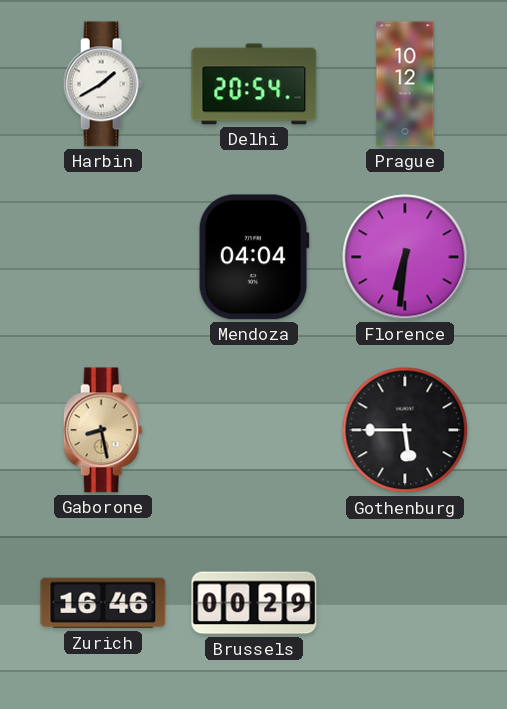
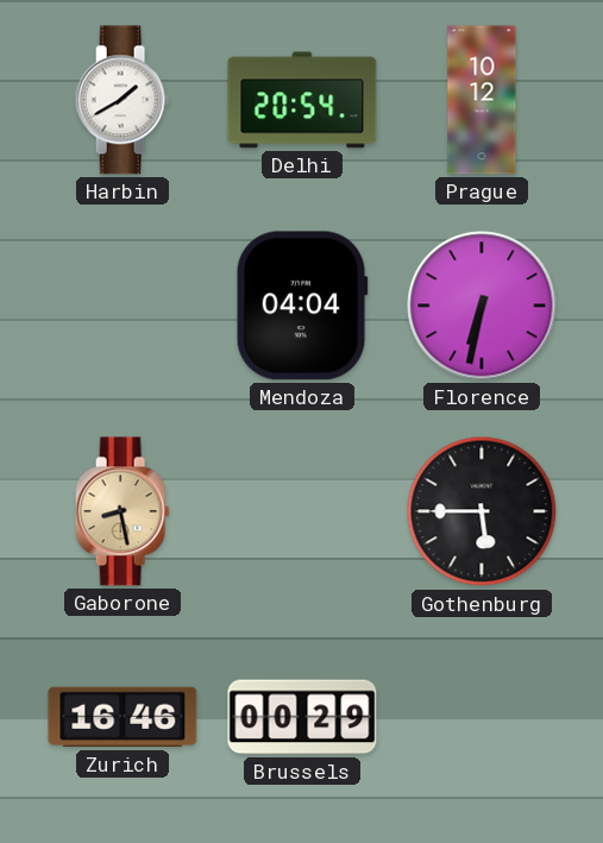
Florence: 6:31 -> 6:32
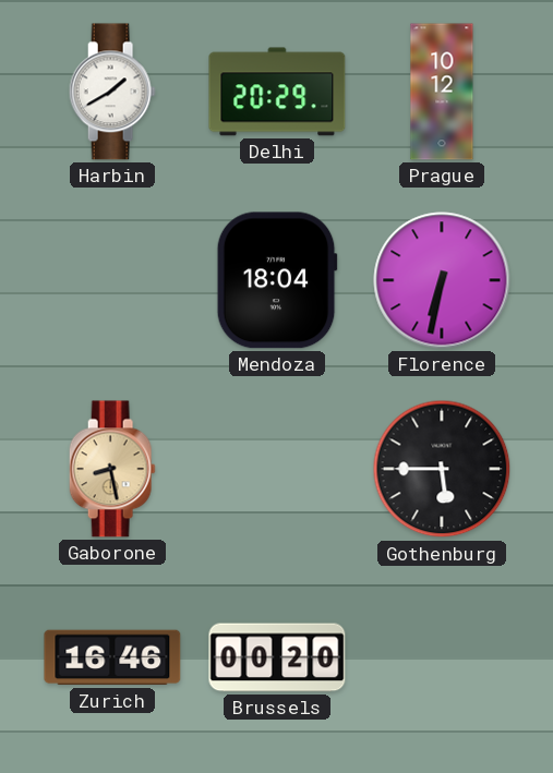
Delhi: 20:54 -> 20:29
Mendoza: 04:04 -> 18:04
Brussels: 00:29 -> 00:20
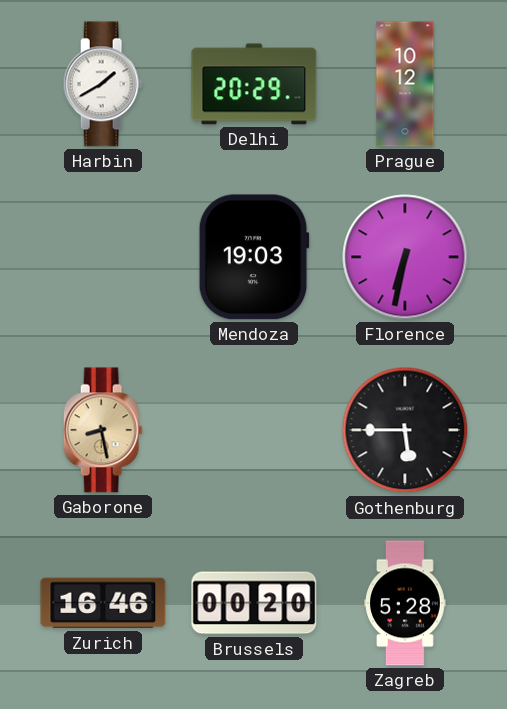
Mendoza: 18:04 -> 19:03
Zagreb: none -> 5:28
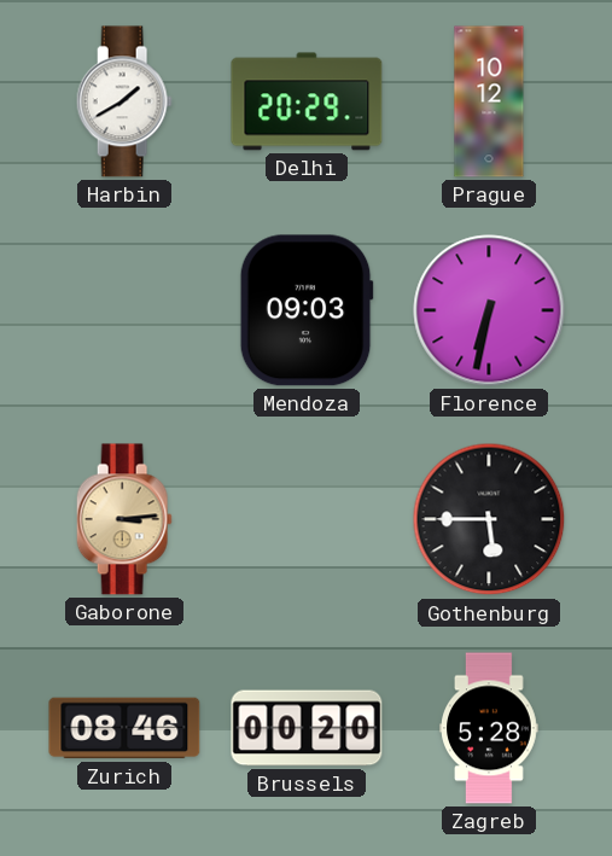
Mendoza: 19:03 -> 09:03
Gaborone: 8:28 -> 3:14
Zurich: 16:46 -> 08:46
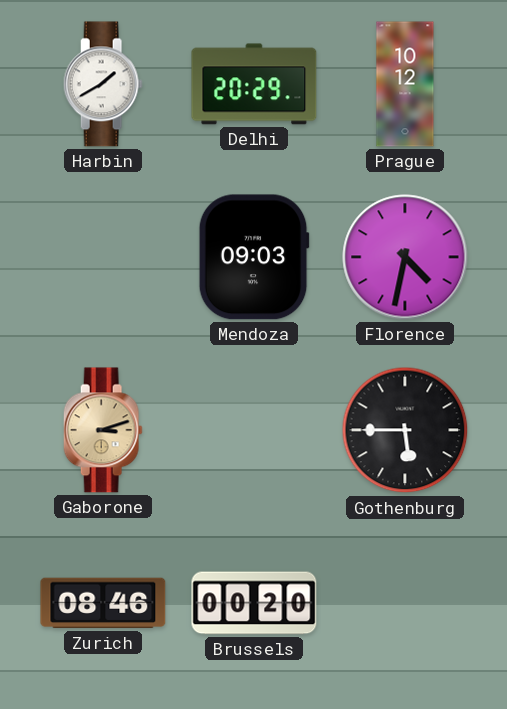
Florence: 6:32 -> 4:32
Gaborone: 3:14 -> 3:12
Zagreb: 5:28 -> none
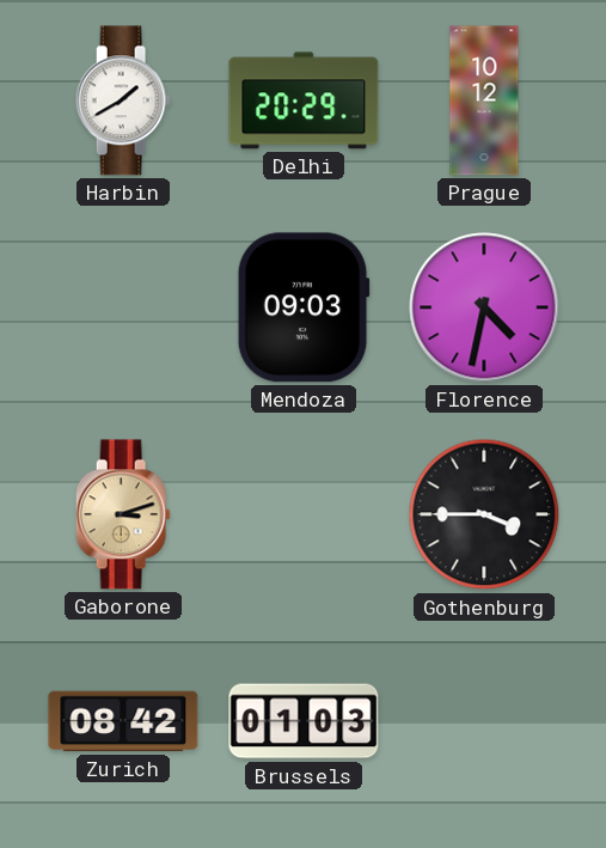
Gothenburg: 5:45 -> 3:45
Zurich: 08:46 -> 08:42
Brussels: 00:20 -> 01:03
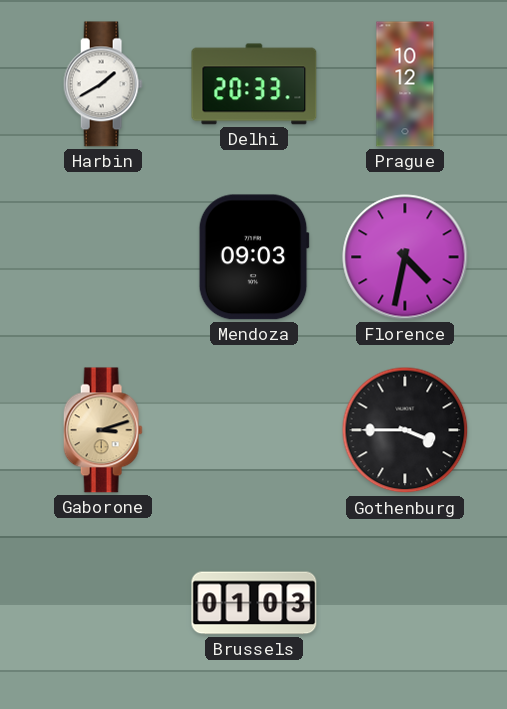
Delhi: 20:29 -> 20:33
Zurich: 08:42 -> none
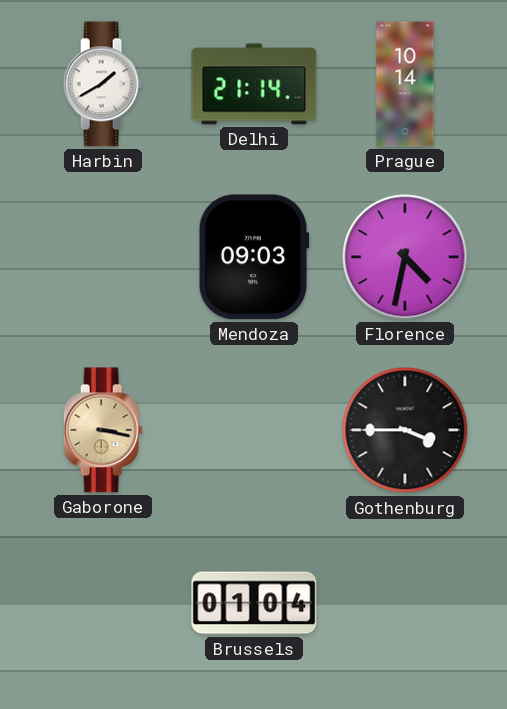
Delhi: 20:33 -> 21:14
Prague: 10:12 -> 10:14
Gaborone: 3:12 -> 3:17
Brussels: 01:03 -> 01:04
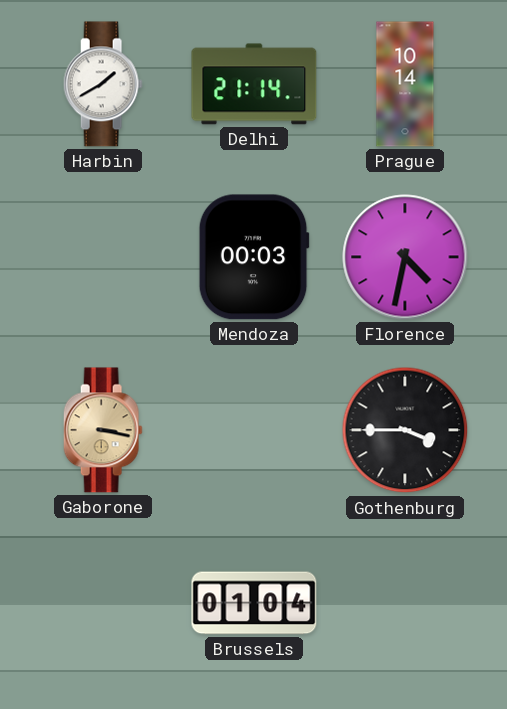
Mendoza: 09:03 -> 00:03
